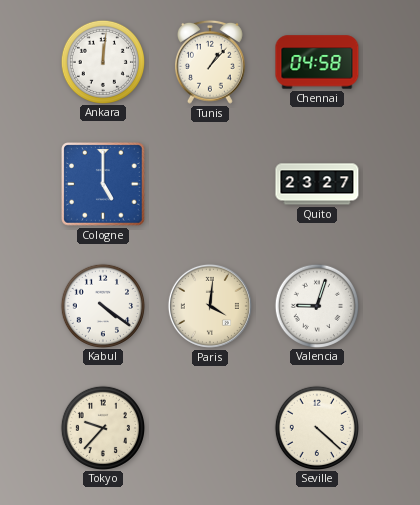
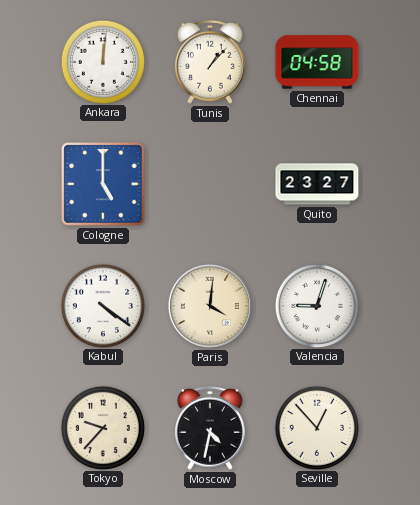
Moscow: none -> 4:32
Seville: 4:22 -> 12:53
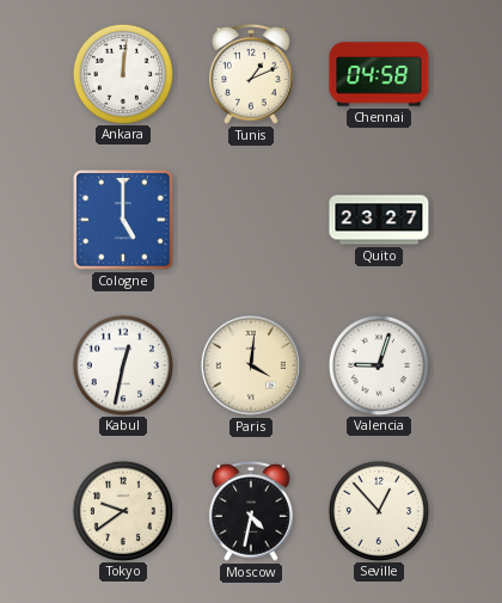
Tunis: 1:07 -> 1:11
Kabul: 4:21 -> 12:32
Tokyo: 9:37 -> 9:39
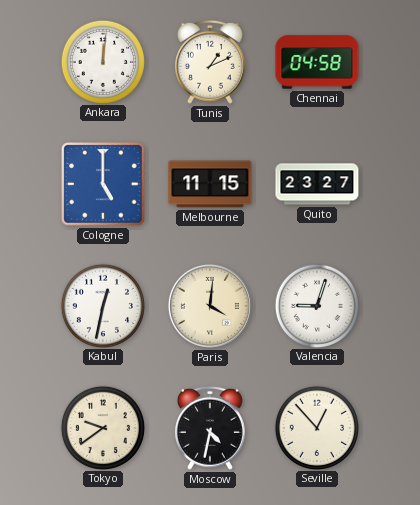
Melbourne: none -> 11:15
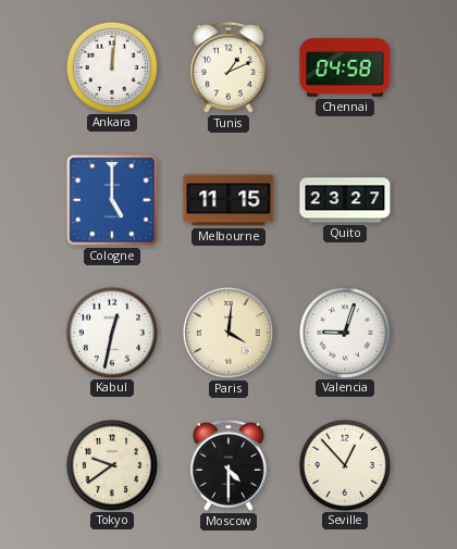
Moscow: 4:32 -> 4:30
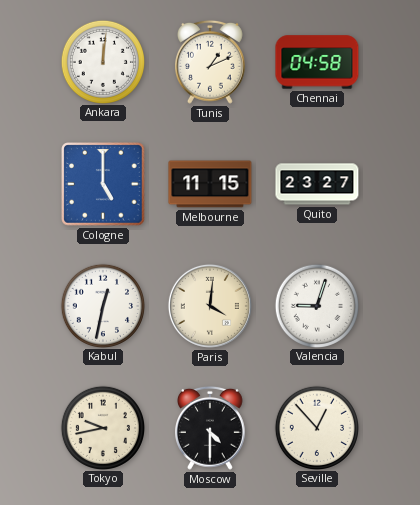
Tokyo: 9:39 -> 9:43
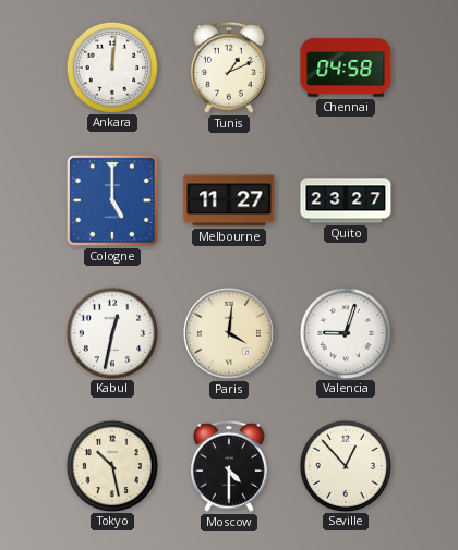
Melbourne: 11:15 -> 11:27
Tokyo: 9:43 -> 10:28
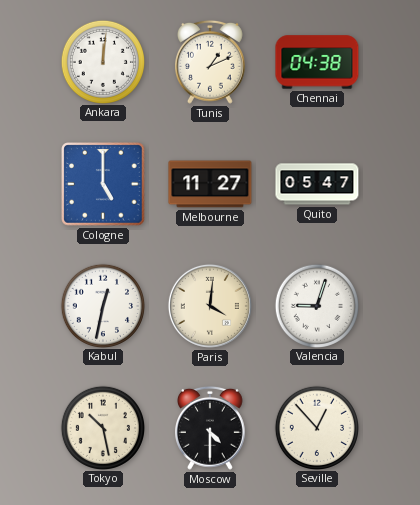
Chennai: 04:58 -> 04:38
Quito: 23:27 -> 05:47
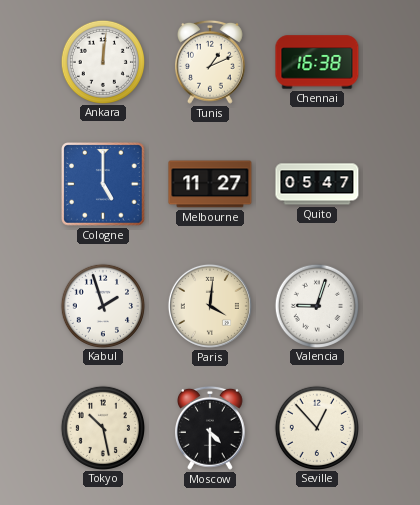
Chennai: 04:38 -> 16:38
Kabul: 12:32 -> 1:57
